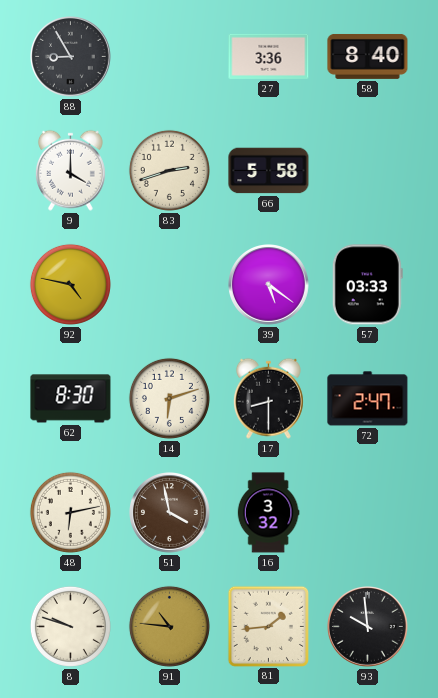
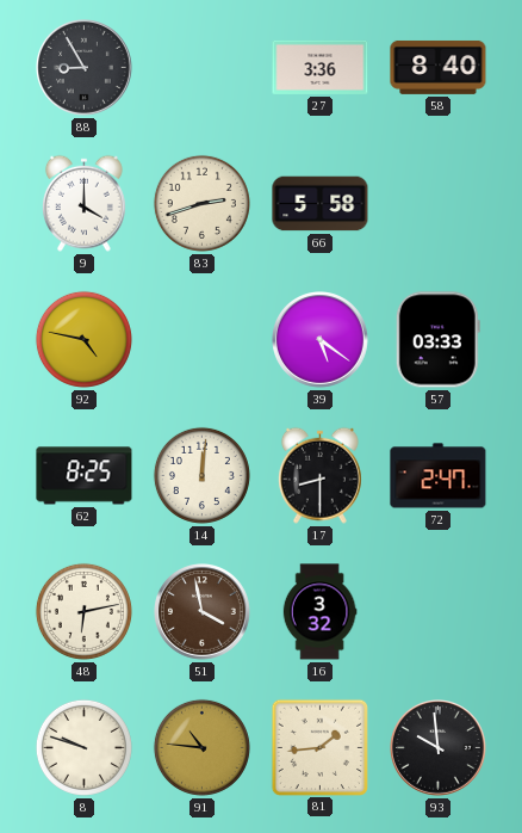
62: 8:30 -> 8:25
14: 6:12 -> 12:01
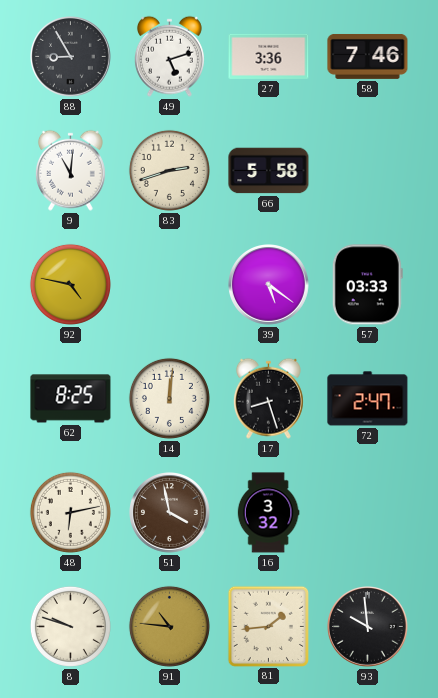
49: none -> 5:12
58: 8:40 -> 7:46
9: 4:00 -> 11:01
17: 8:30 -> 8:27
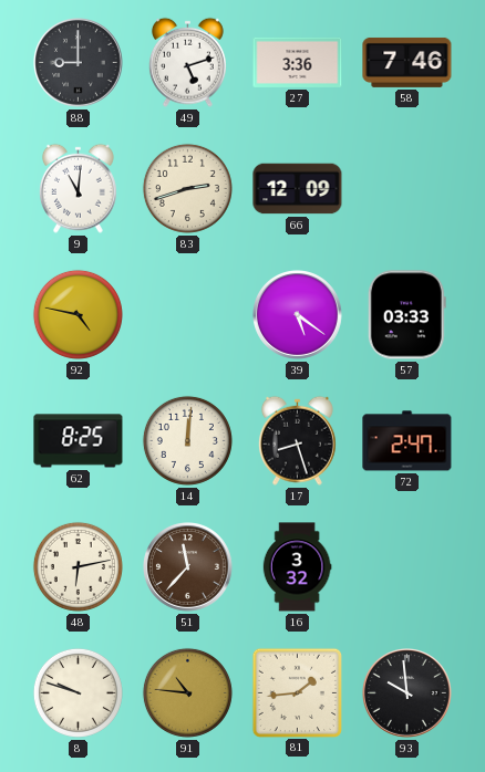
88: 8:55 -> 9:00
66: 5:58 -> 12:09
51: 3:58 -> 11:37
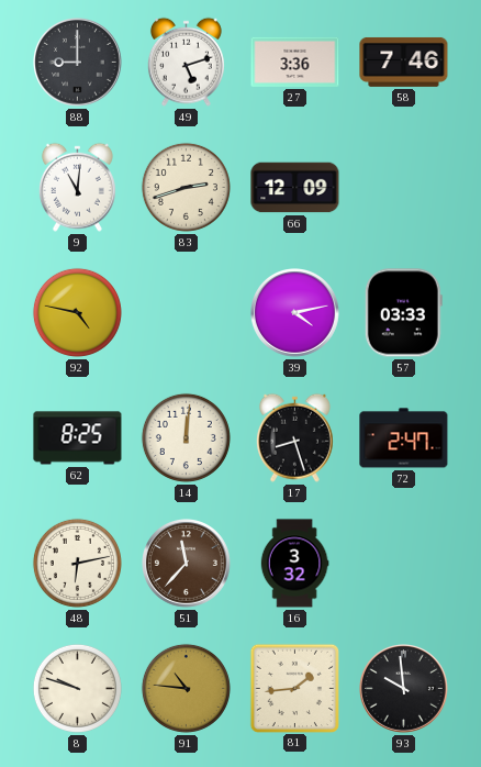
39: 5:21 -> 4:13
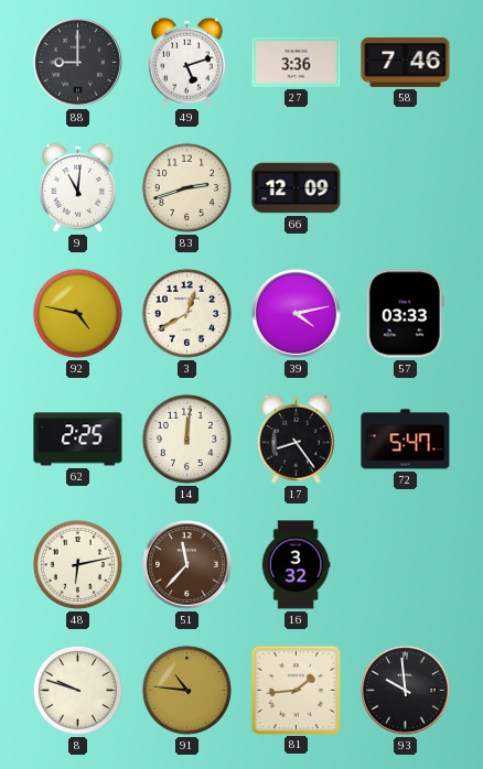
3: none -> 12:40
62: 8:25 -> 2:25
17: 8:27 -> 8:24
72: 2:47 -> 5:47
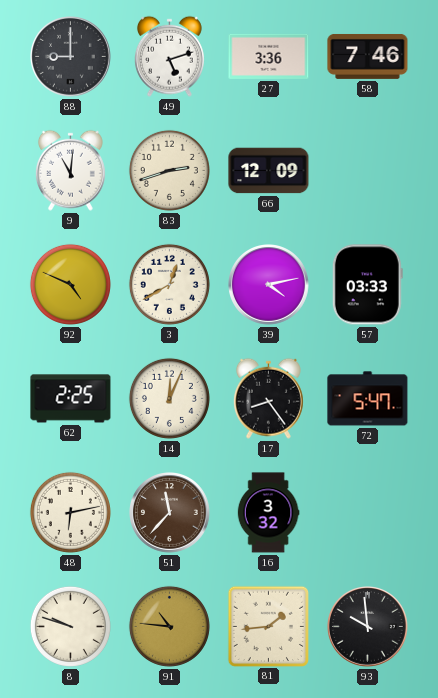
92: 4:47 -> 4:49
14: 12:01 -> 12:04
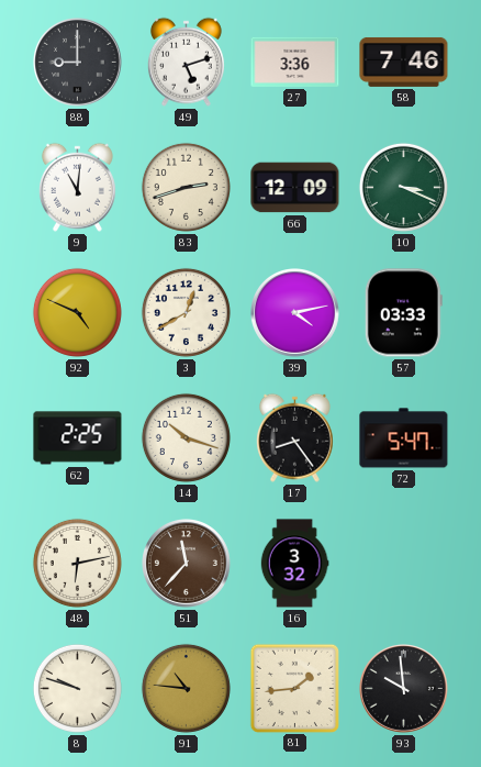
10: none -> 3:19
14: 12:04 -> 10:18
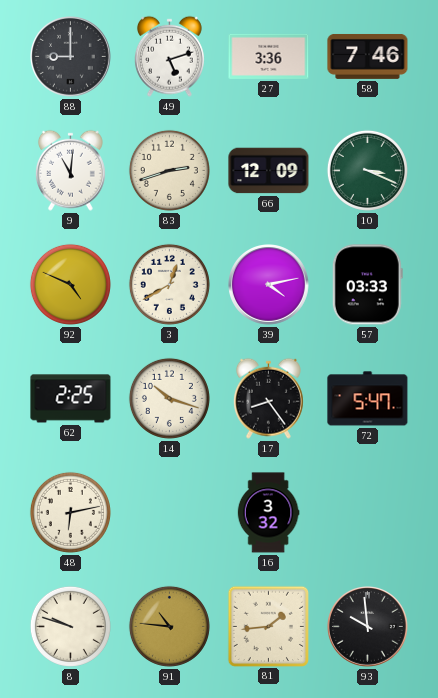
51: 11:37 -> none
